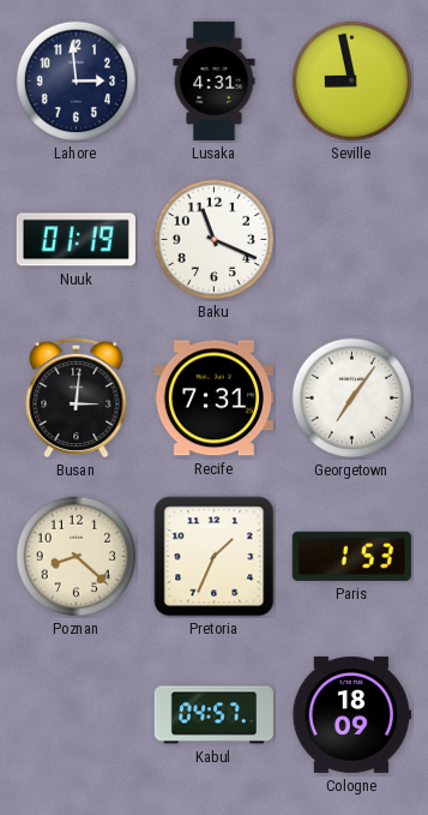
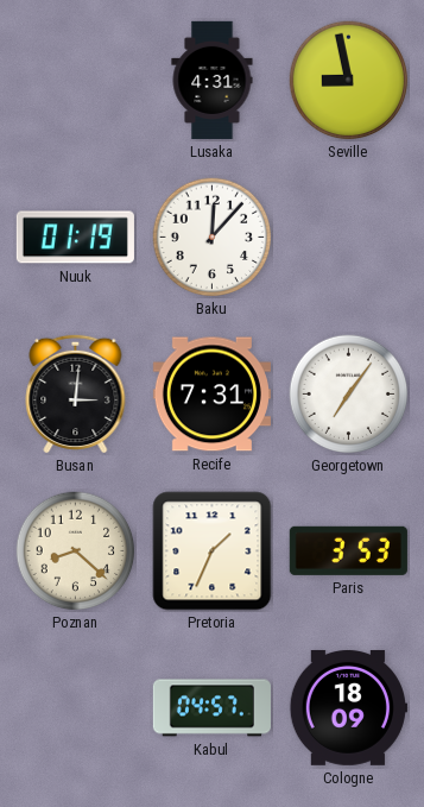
Lahore: 2:59 -> none
Baku: 11:19 -> 12:07
Paris: 1:53 -> 3:53
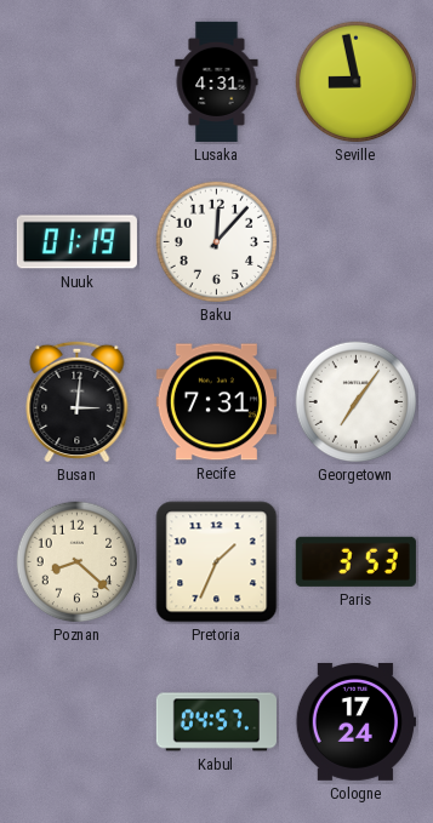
Cologne: 18:09 -> 17:24
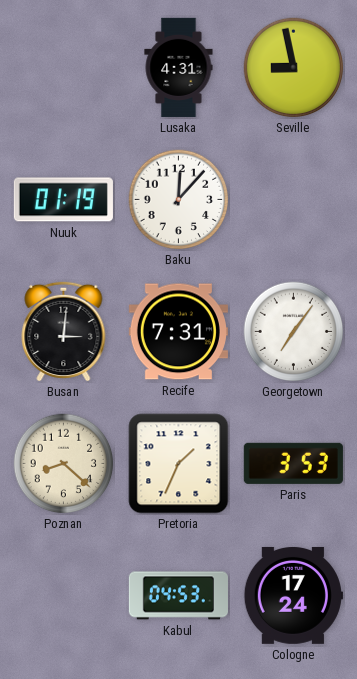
Kabul: 04:57 -> 04:53
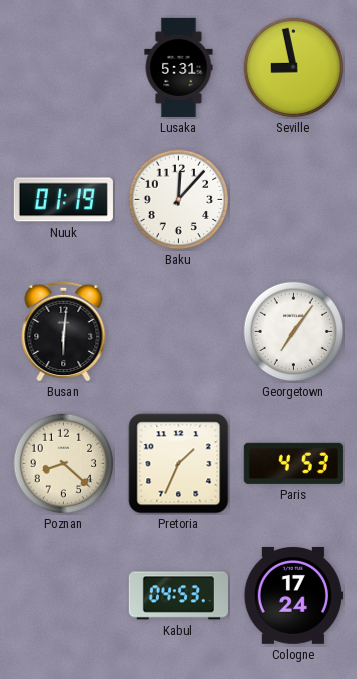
Lusaka: 4:31 -> 5:31
Busan: 3:01 -> 6:01
Recife: 7:31 -> none
Paris: 3:53 -> 4:53
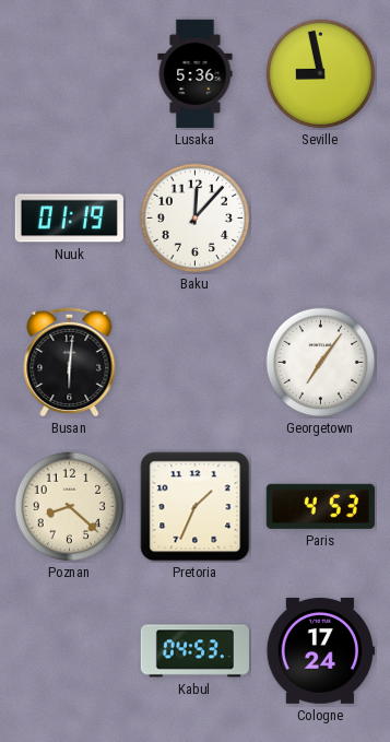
Lusaka: 5:31 -> 5:36
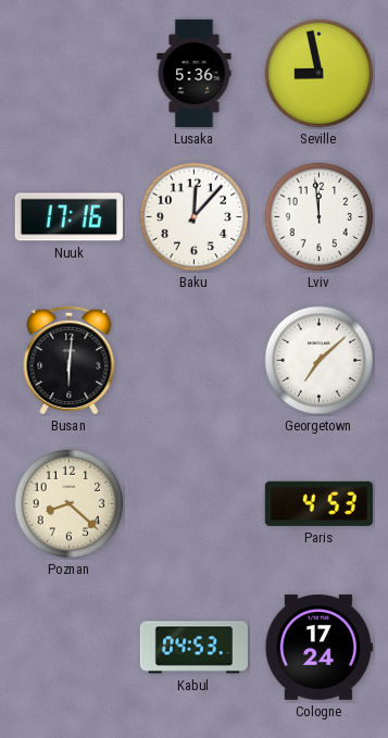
Nuuk: 01:19 -> 17:16
Lviv: none -> 11:59
Georgetown: 7:06 -> 7:08
Pretoria: 1:34 -> none
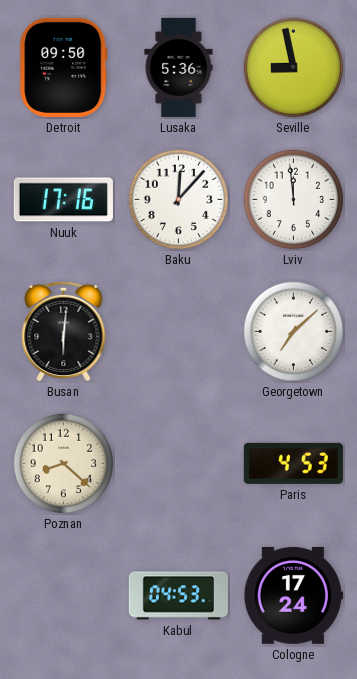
Detroit: none -> 09:50
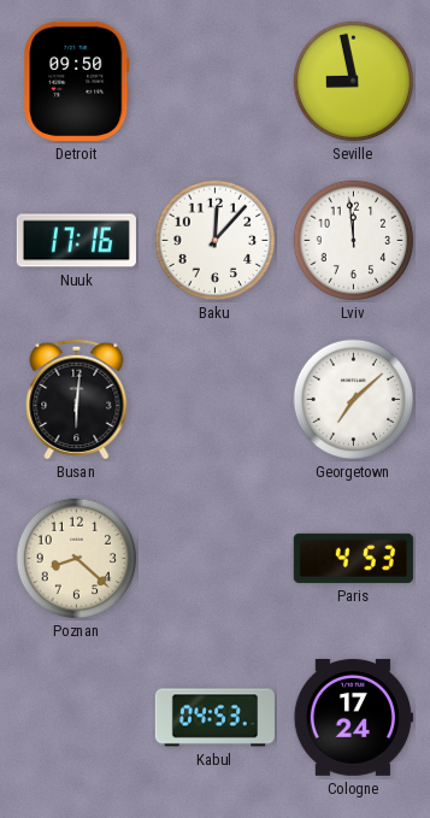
Lusaka: 5:36 -> none
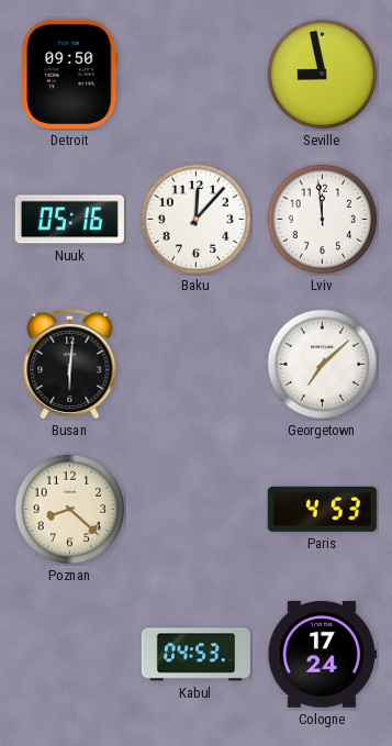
Nuuk: 17:16 -> 05:16
